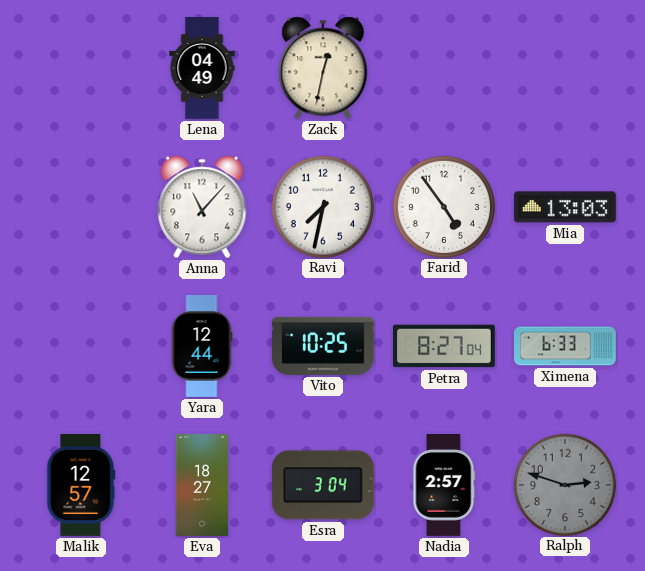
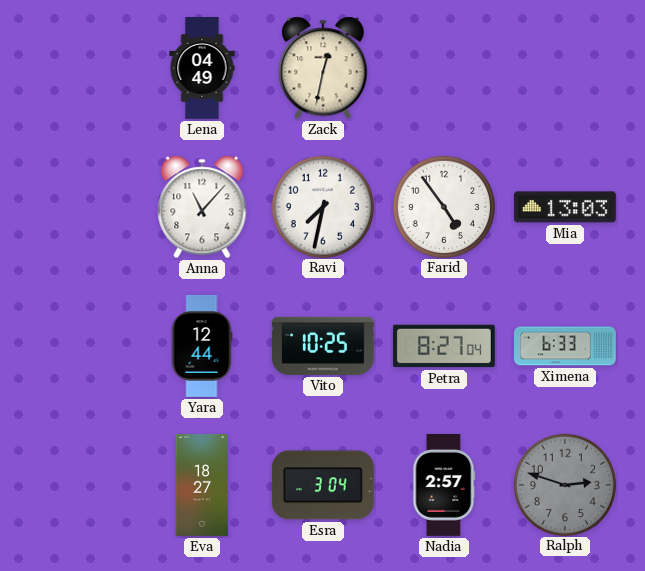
Malik: 12:57 -> none
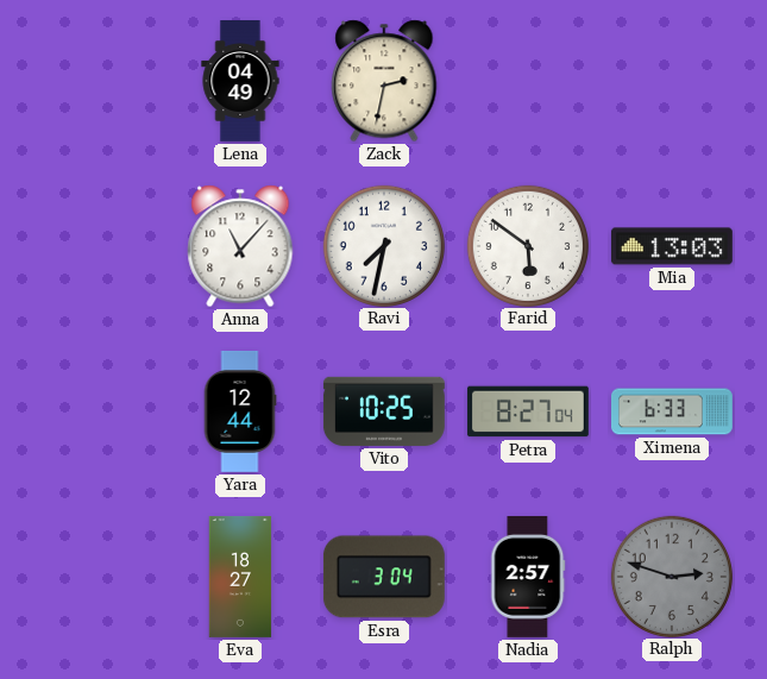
Zack: 12:32 -> 2:32
Farid: 4:54 -> 5:51
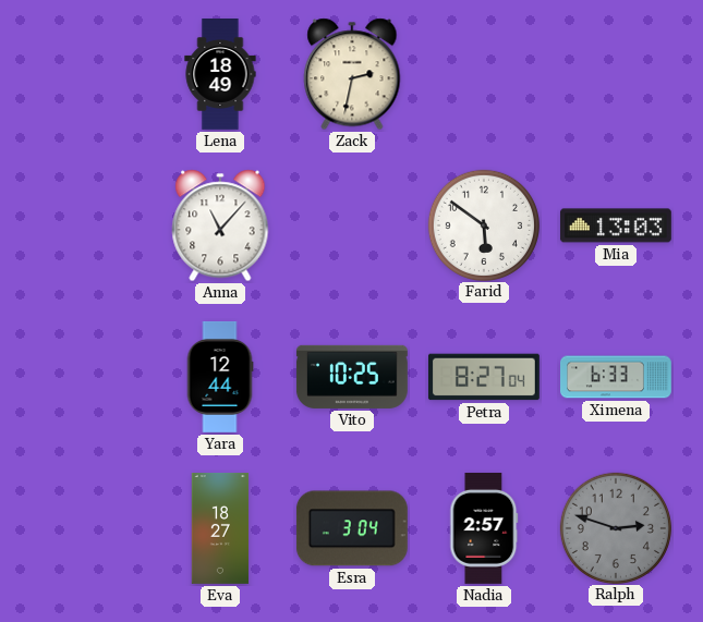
Lena: 04:49 -> 18:49
Ravi: 7:32 -> none
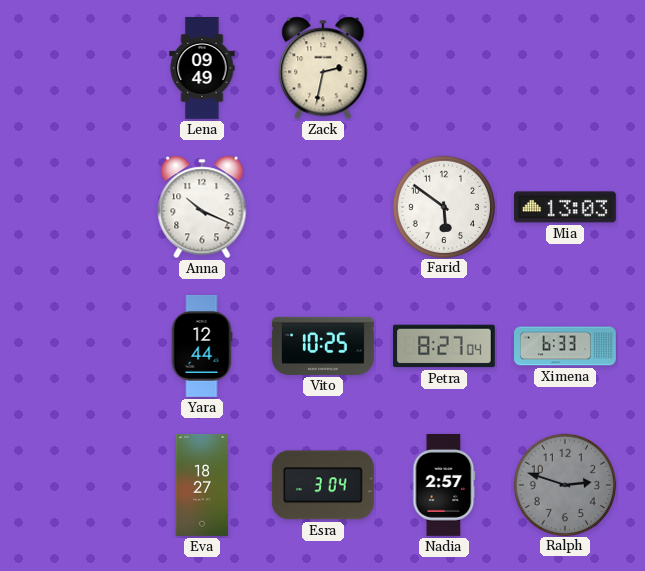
Lena: 18:49 -> 09:49
Anna: 11:07 -> 10:19
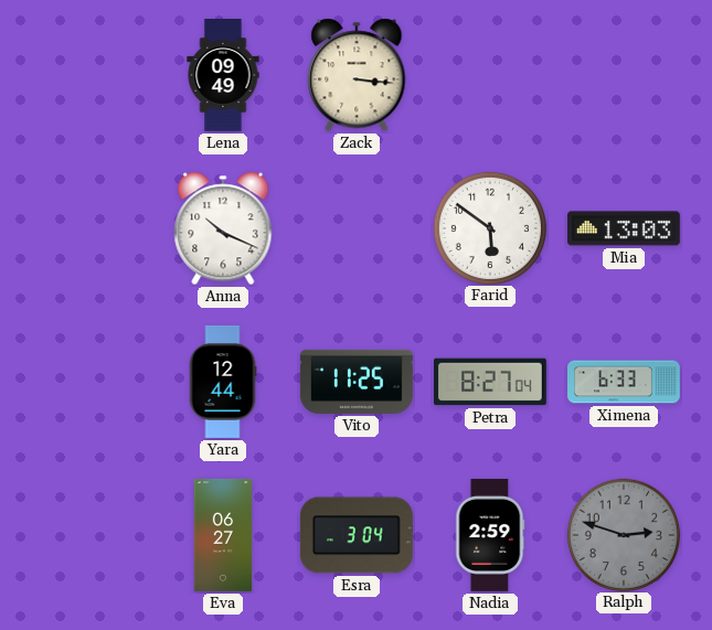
Zack: 2:32 -> 3:16
Vito: 10:25 -> 11:25
Eva: 18:27 -> 06:27
Nadia: 2:57 -> 2:59
